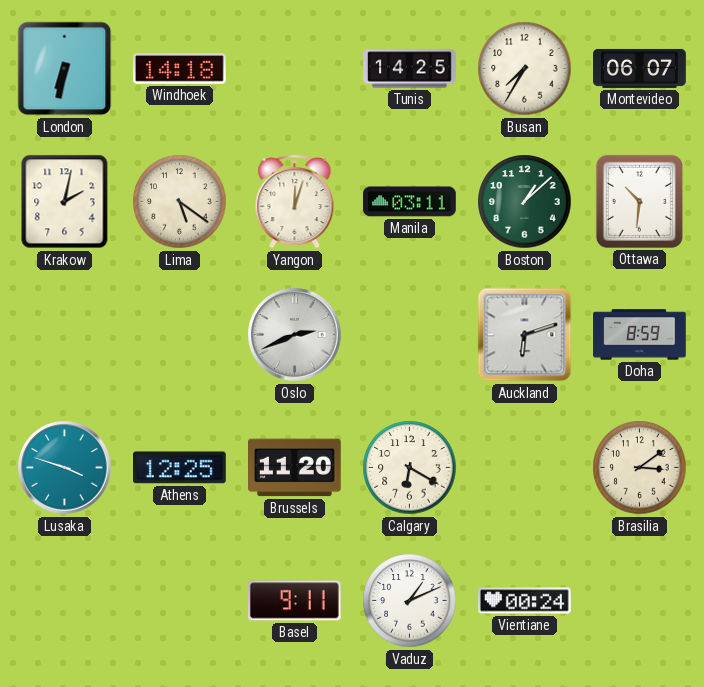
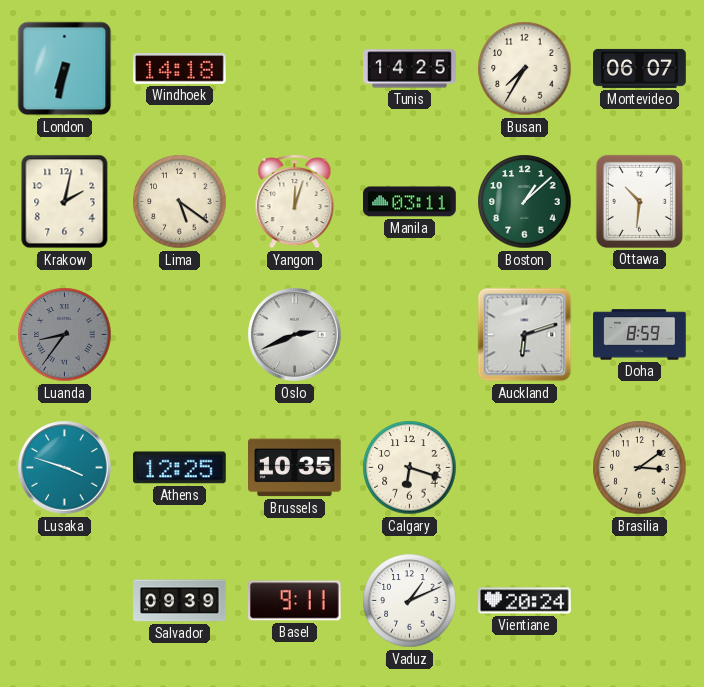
Luanda: none -> 8:36
Brussels: 11:20 -> 10:35
Calgary: 6:20 -> 6:18
Salvador: none -> 09:39
Vientiane: 00:24 -> 20:24
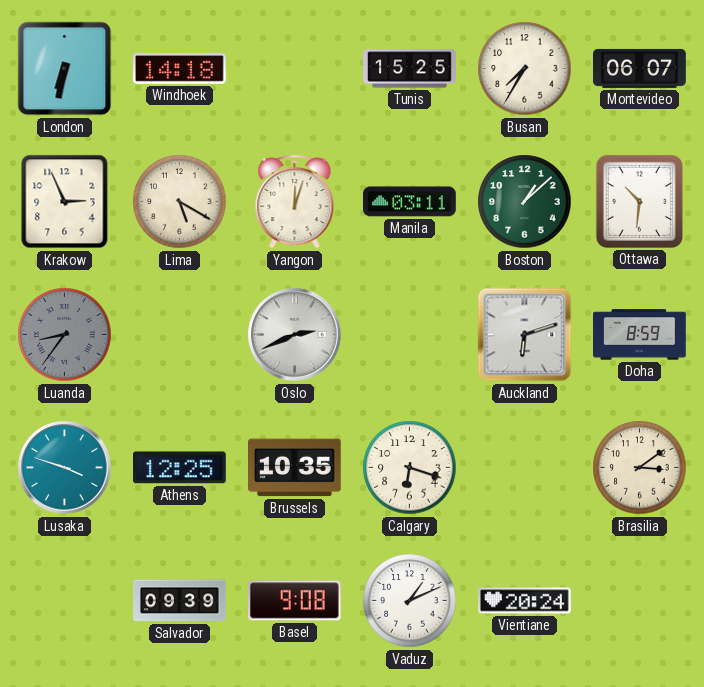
Tunis: 14:25 -> 15:25
Krakow: 2:02 -> 2:56
Lima: 5:21 -> 5:20
Basel: 9:11 -> 9:08
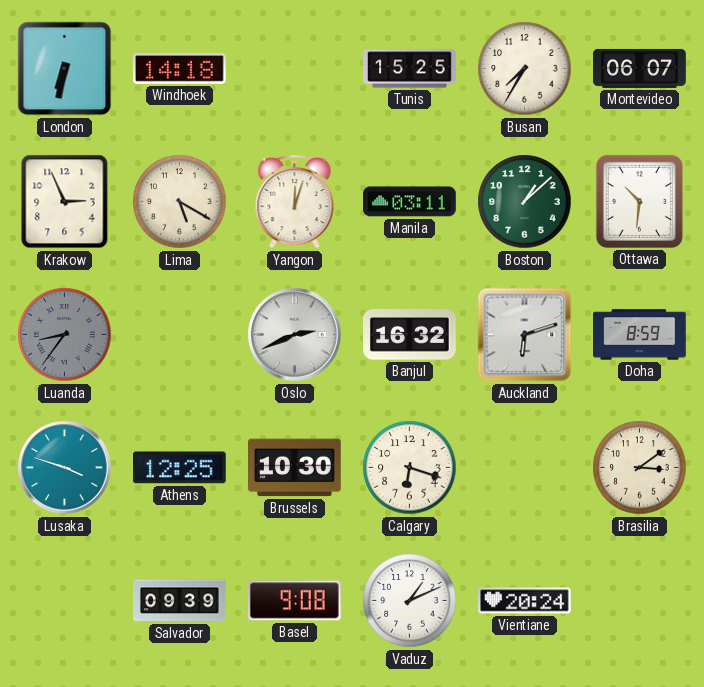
Banjul: none -> 16:32
Brussels: 10:35 -> 10:30
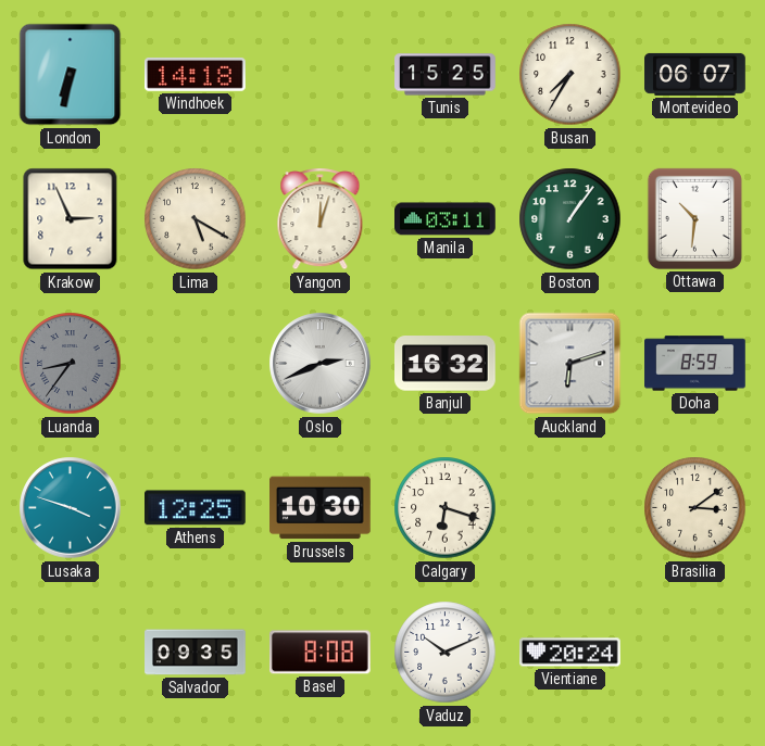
Boston: 1:08 -> 1:06
Salvador: 09:39 -> 09:35
Basel: 9:08 -> 8:08
Vaduz: 1:11 -> 10:11
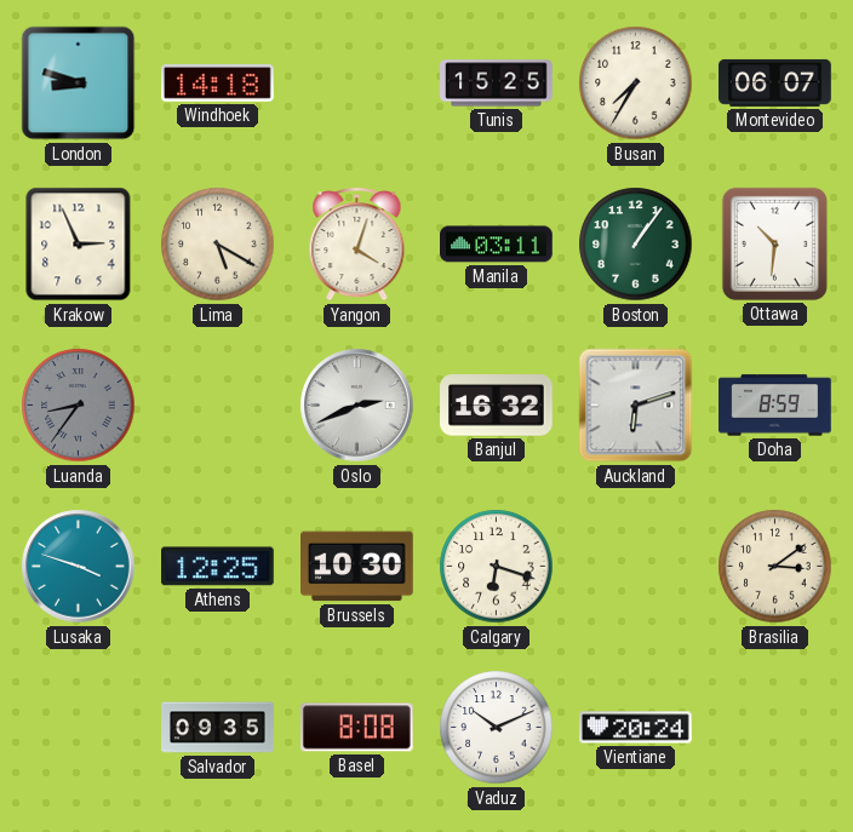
London: 6:32 -> 8:48
Yangon: 12:03 -> 4:03
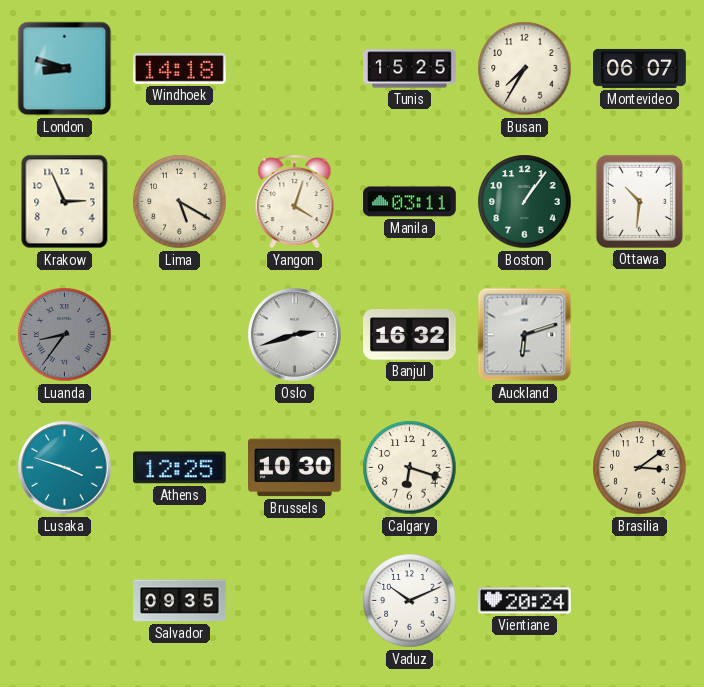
Oslo: 2:41 -> 2:42
Doha: 8:59 -> none
Basel: 8:08 -> none
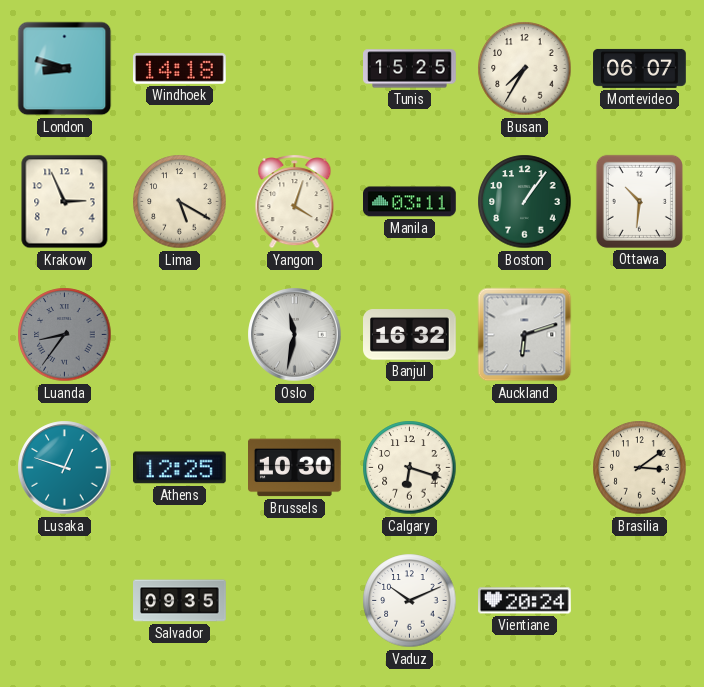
Oslo: 2:42 -> 11:32
Lusaka: 3:48 -> 12:48
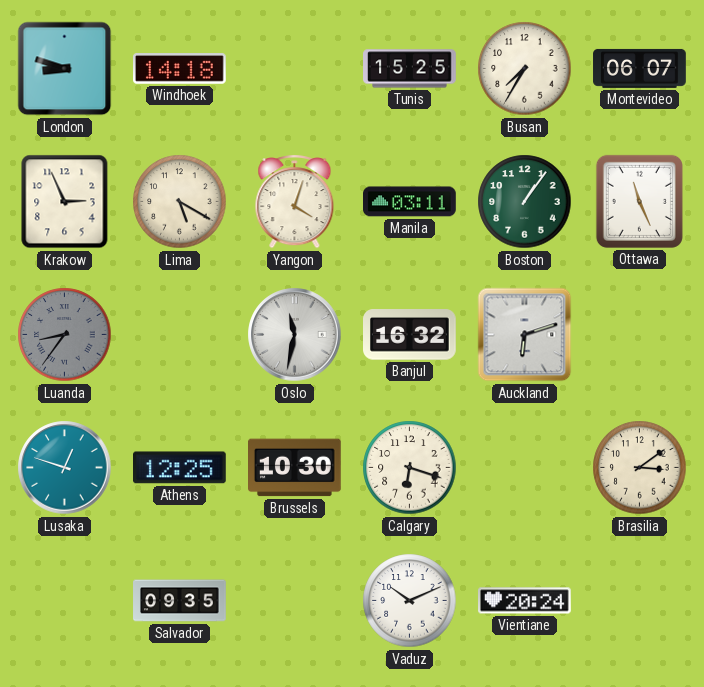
Ottawa: 10:31 -> 11:26
